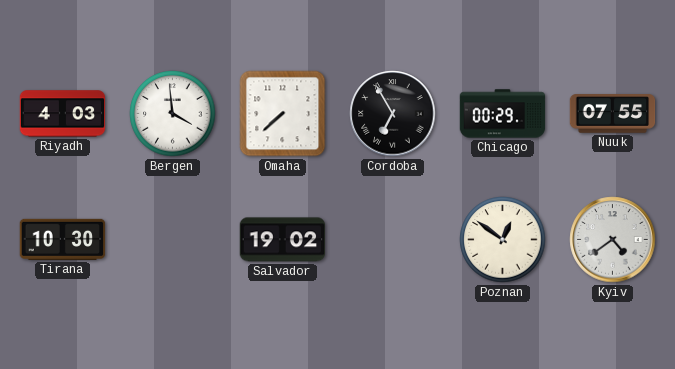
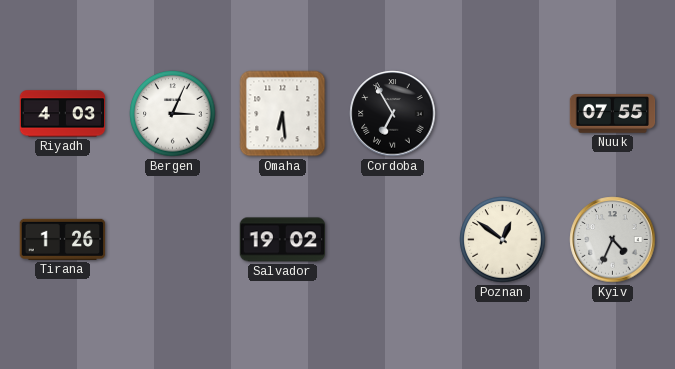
Bergen: 3:59 -> 3:04
Omaha: 7:38 -> 6:29
Chicago: 00:29 -> none
Tirana: 10:30 -> 1:26
Kyiv: 4:39 -> 4:34
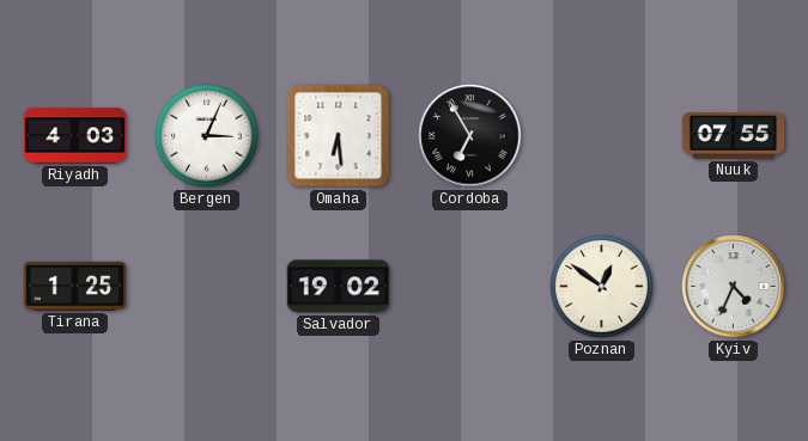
Tirana: 1:26 -> 1:25
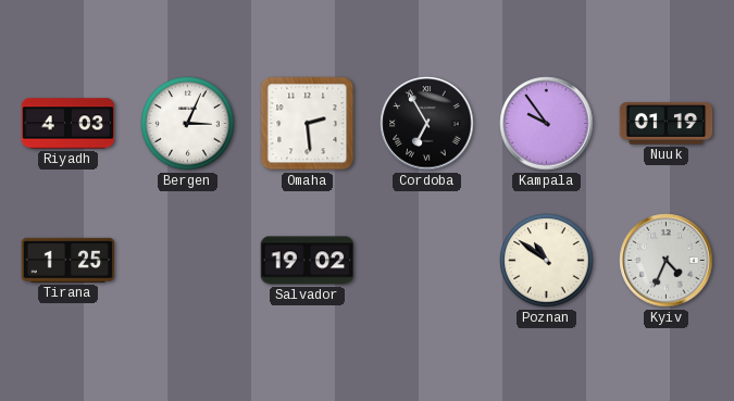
Omaha: 6:29 -> 2:29
Kampala: none -> 9:54
Nuuk: 07:55 -> 01:19
Poznan: 12:51 -> 10:51
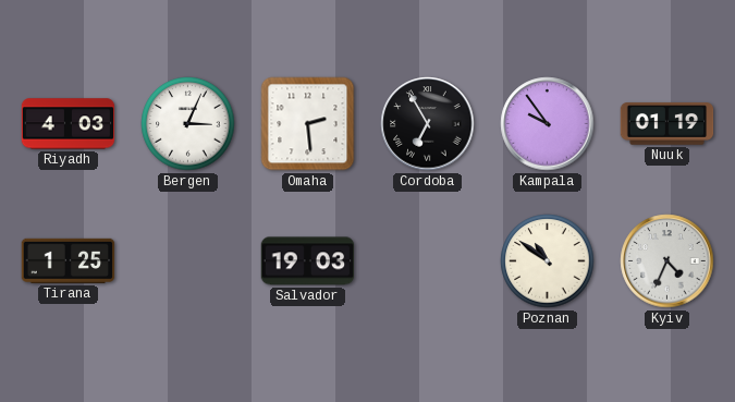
Salvador: 19:02 -> 19:03
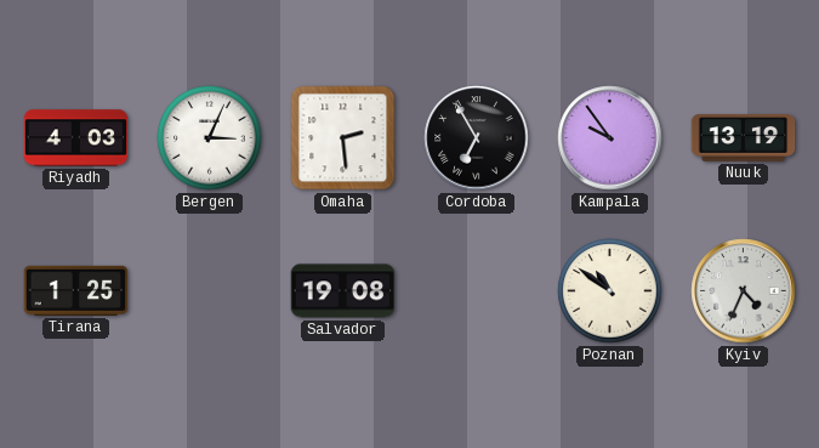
Nuuk: 01:19 -> 13:19
Salvador: 19:03 -> 19:08
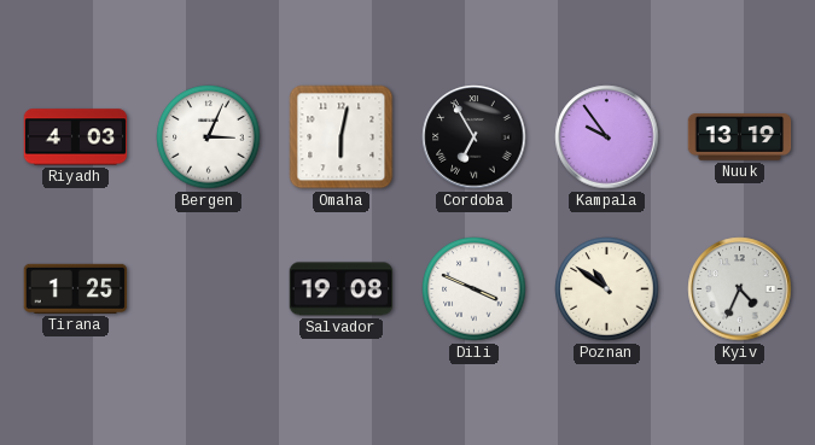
Omaha: 2:29 -> 6:02
Dili: none -> 3:49
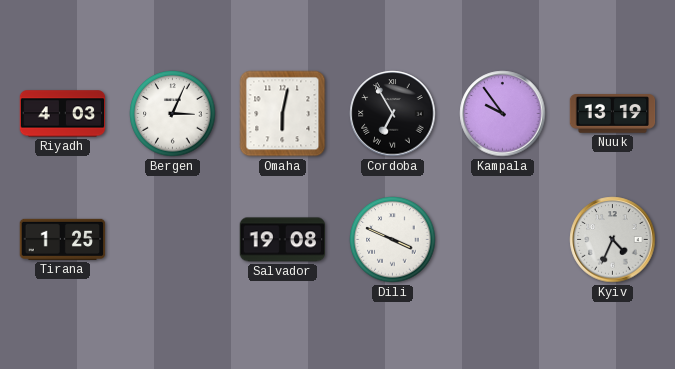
Poznan: 10:51 -> none
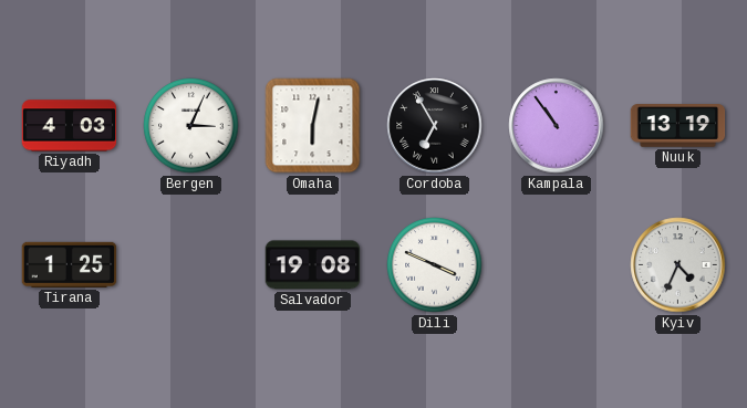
Kampala: 9:54 -> 10:54
